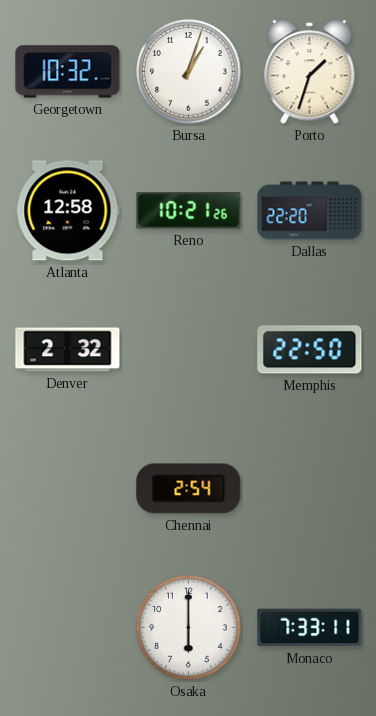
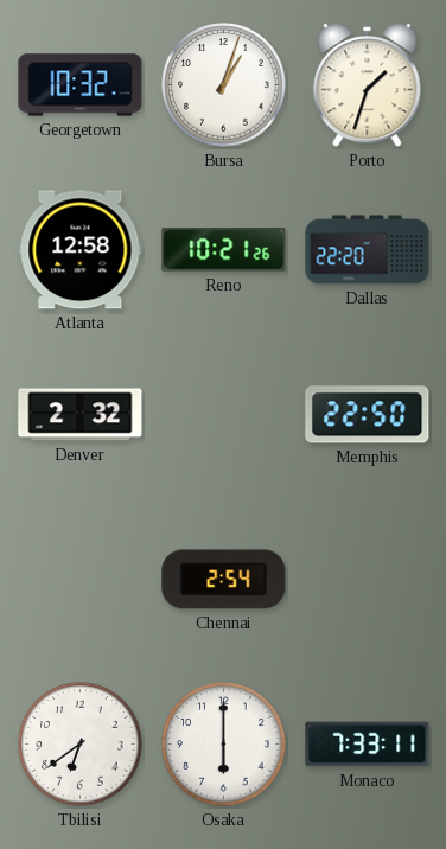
Tbilisi: none -> 6:39
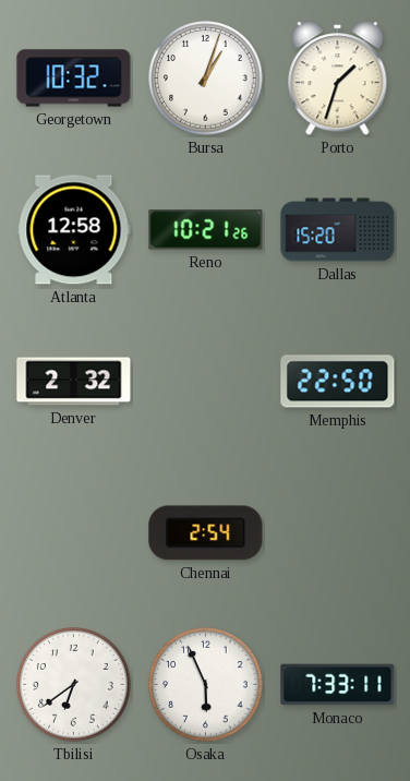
Dallas: 22:20 -> 15:20
Osaka: 6:00 -> 5:56
